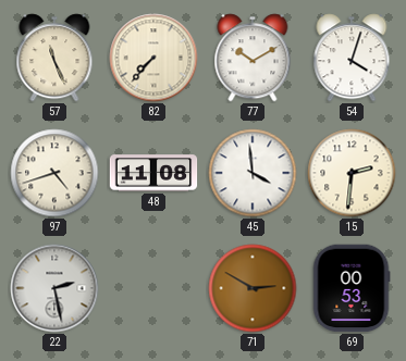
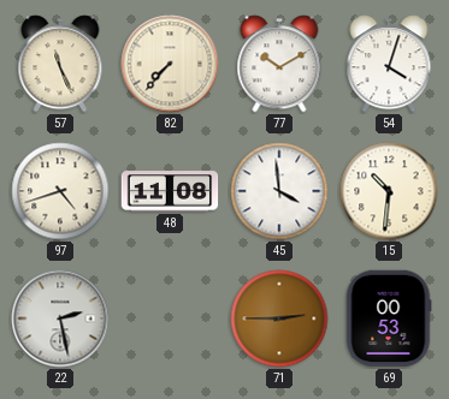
15: 2:31 -> 10:31
71: 2:50 -> 2:45
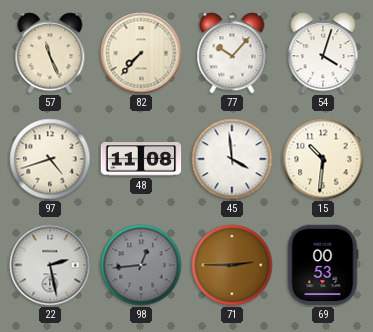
77: 10:10 -> 10:07
98: none -> 12:44
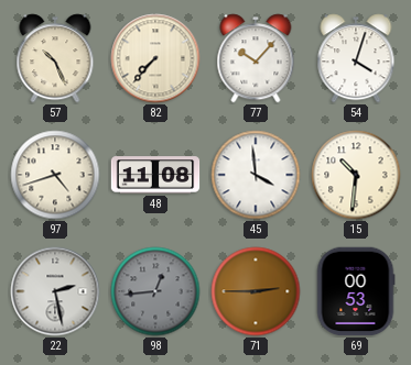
57: 11:26 -> 10:26
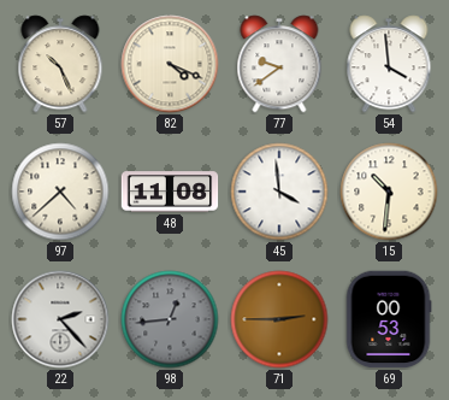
82: 7:37 -> 4:19
77: 10:07 -> 9:39
54: 4:03 -> 3:59
97: 4:42 -> 4:38
22: 2:28 -> 2:23
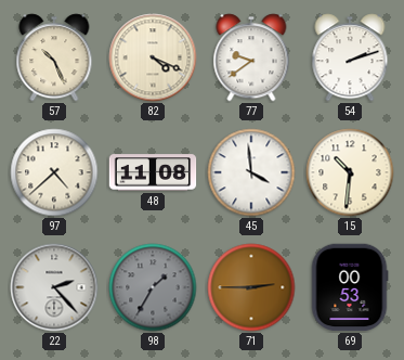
54: 3:59 -> 2:12
98: 12:44 -> 1:35
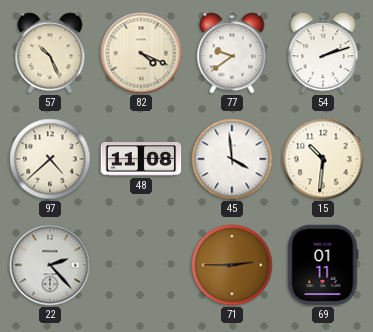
98: 1:35 -> none
69: 00:53 -> 01:11
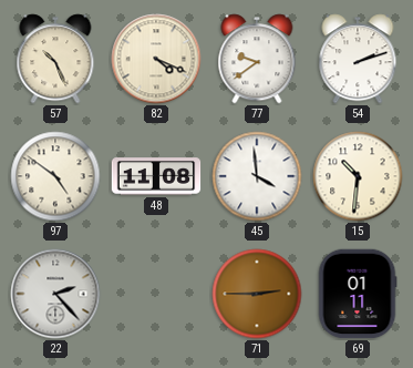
97: 4:38 -> 4:51
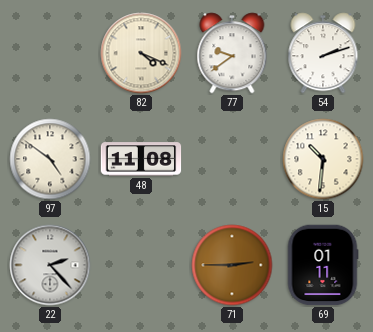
57: 10:26 -> none
45: 3:59 -> none
